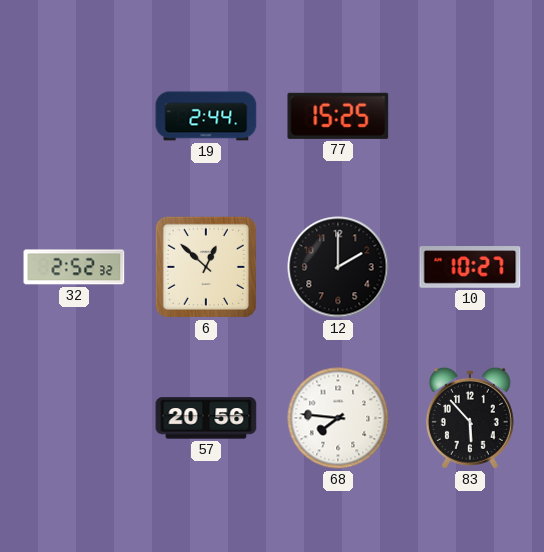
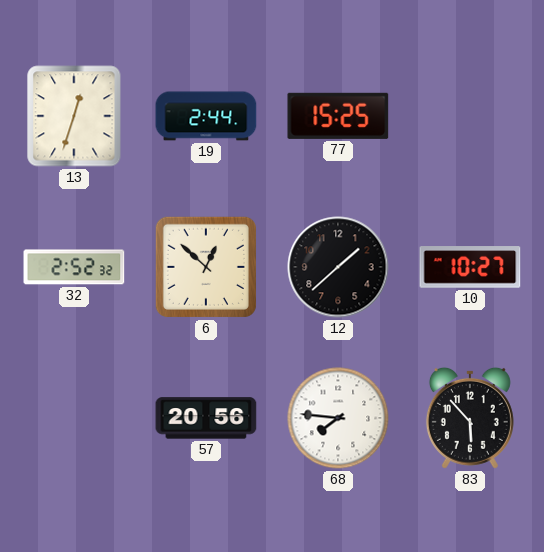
13: none -> 12:33
12: 2:00 -> 1:38
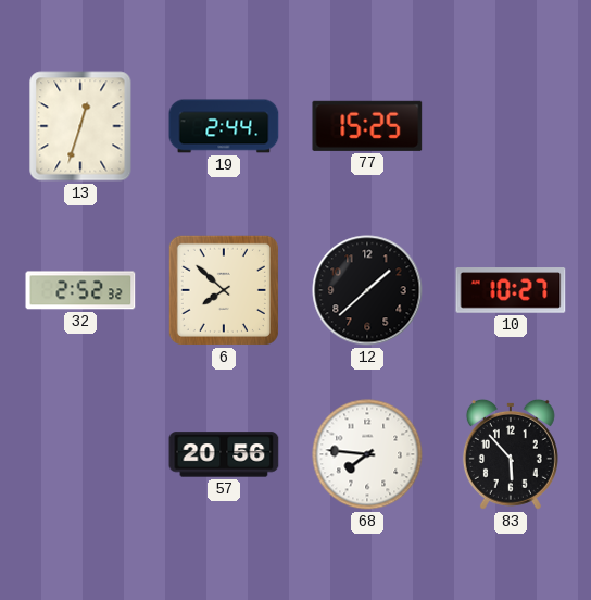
6: 12:52 -> 7:52
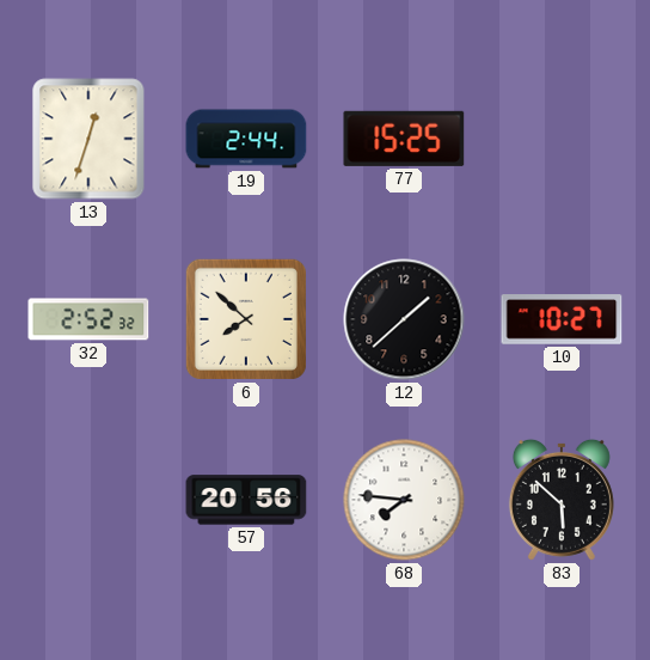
83: 5:53 -> 5:52
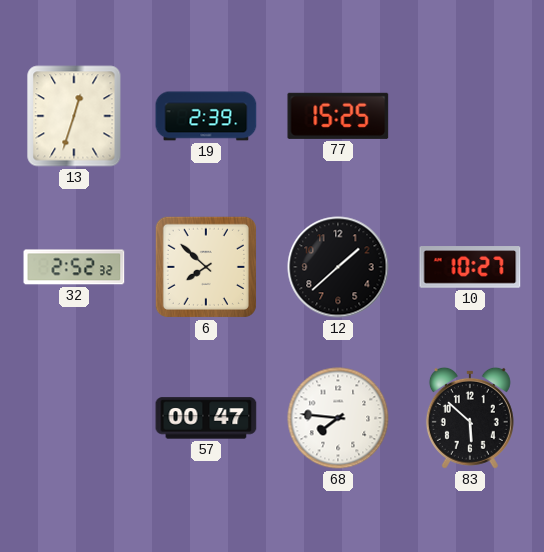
19: 2:44 -> 2:39
57: 20:56 -> 00:47
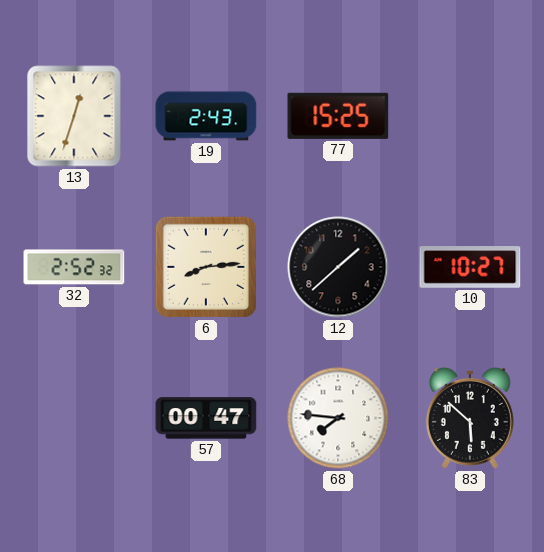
19: 2:39 -> 2:43
6: 7:52 -> 8:14
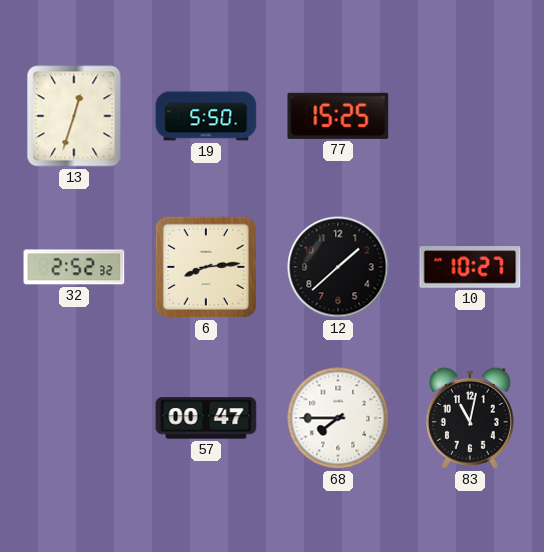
19: 2:43 -> 5:50
68: 7:46 -> 7:45
83: 5:52 -> 11:02
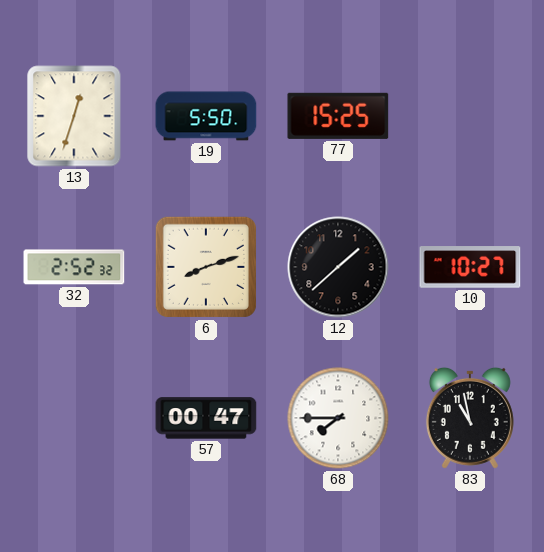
6: 8:14 -> 8:12
83: 11:02 -> 10:58
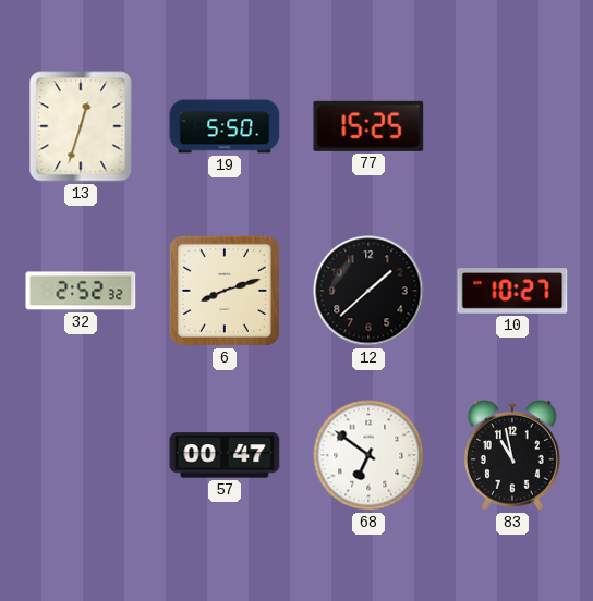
68: 7:45 -> 6:51
